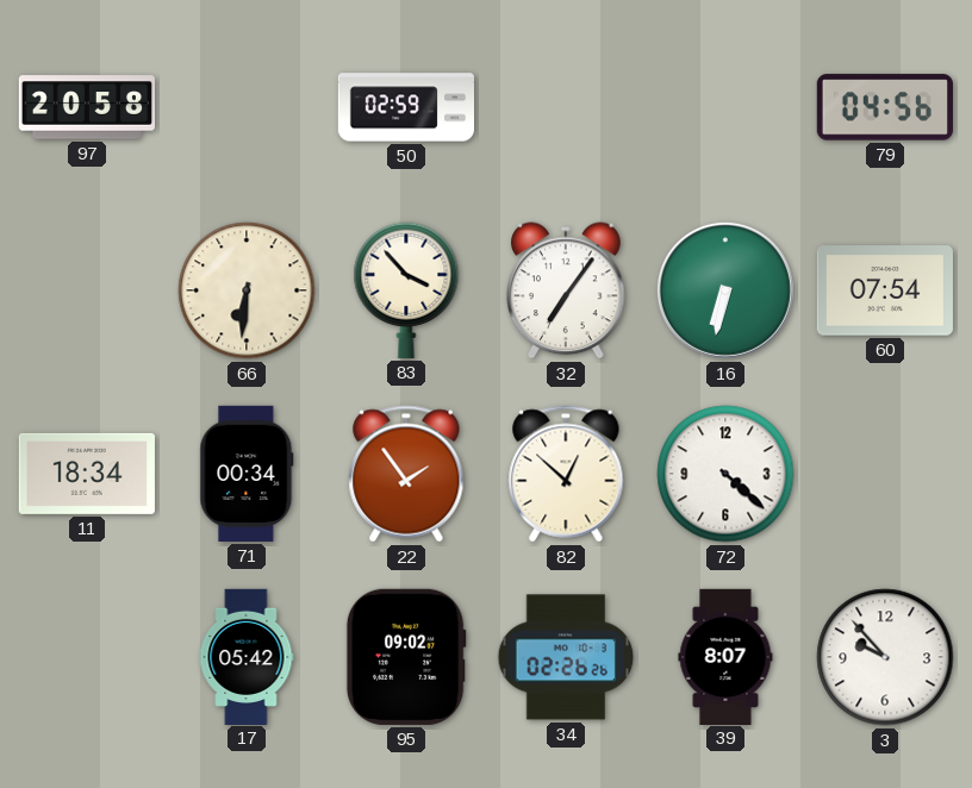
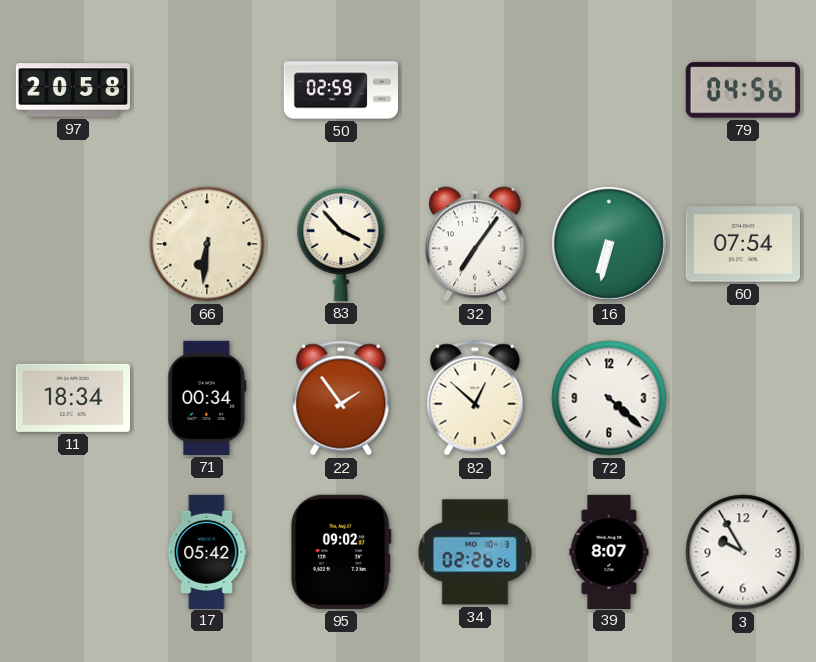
3: 9:53 -> 9:55
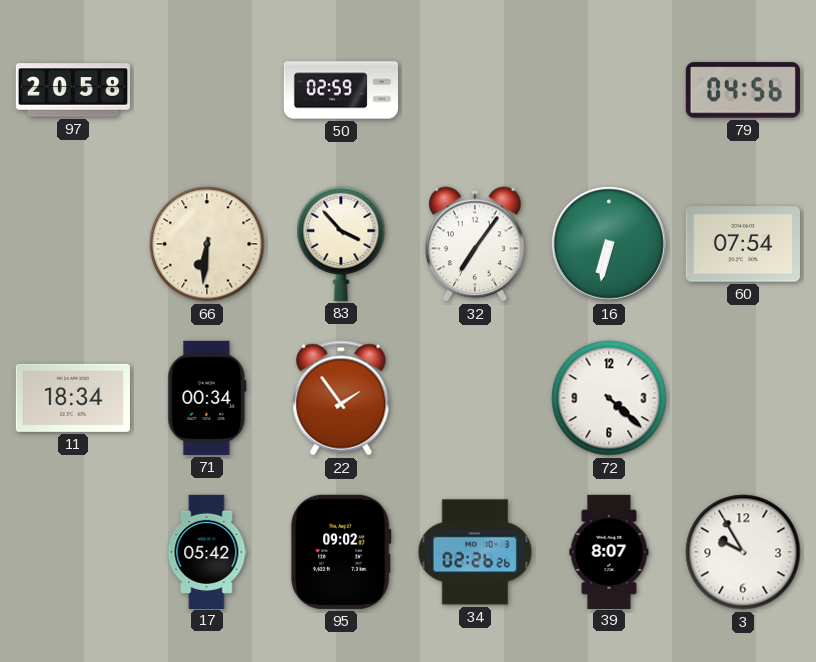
82: 12:52 -> none
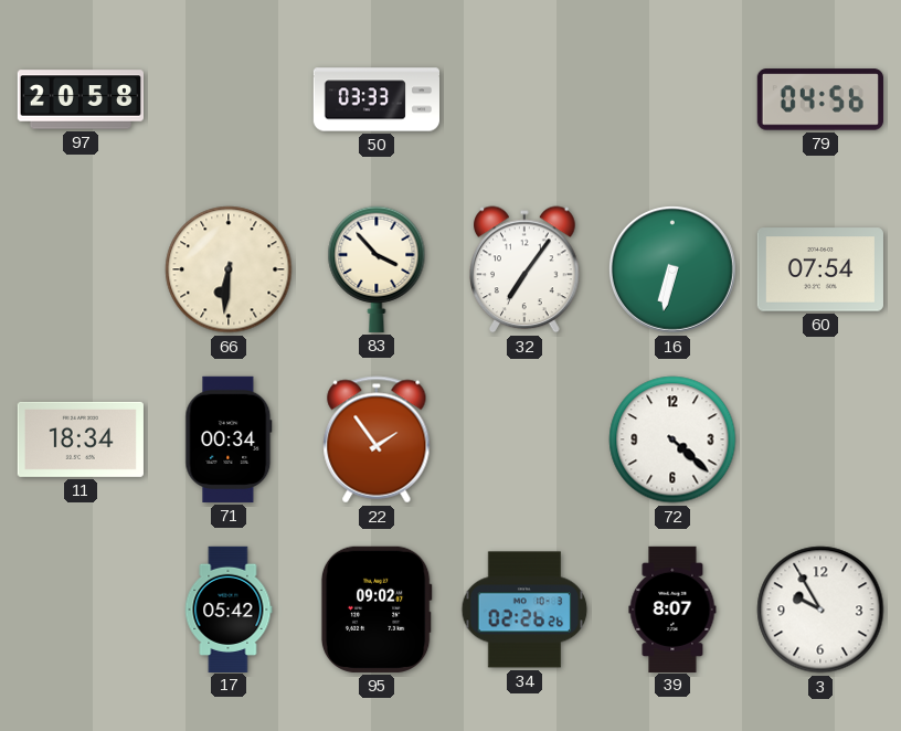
50: 02:59 -> 03:33
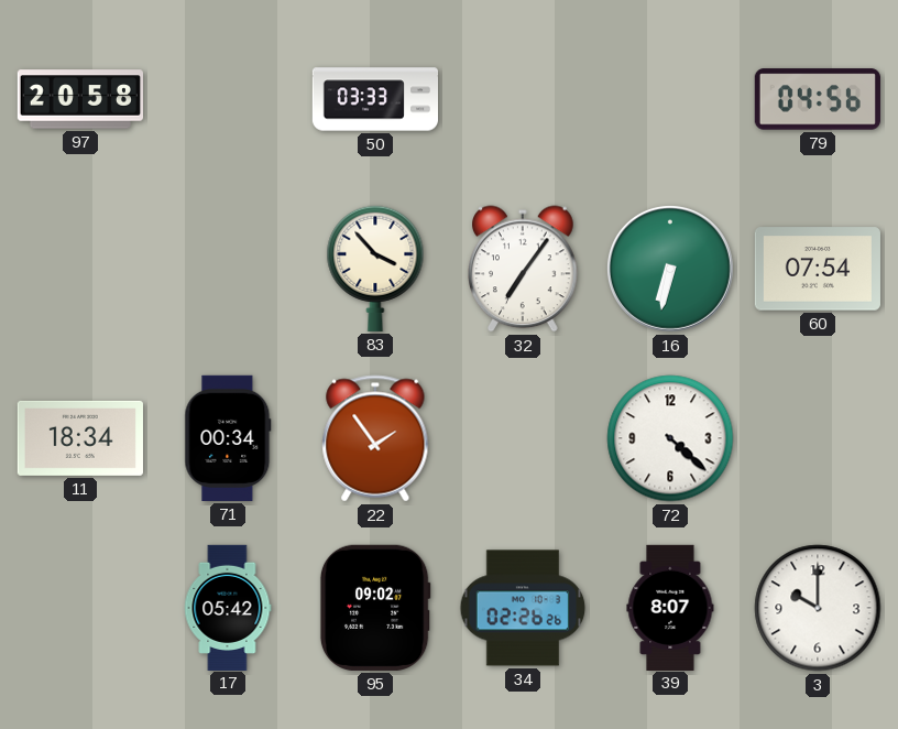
66: 6:31 -> none
3: 9:55 -> 10:00
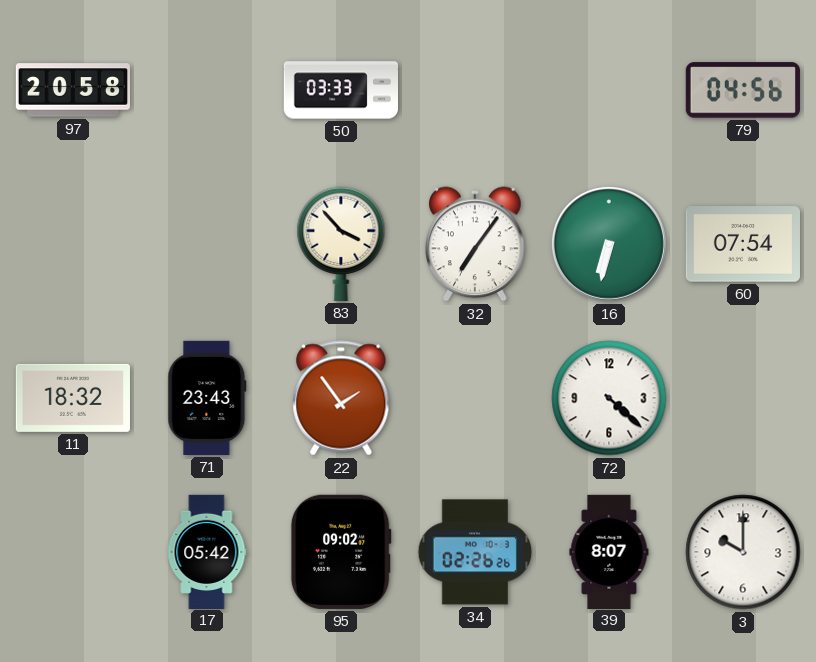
11: 18:34 -> 18:32
71: 00:34 -> 23:43
